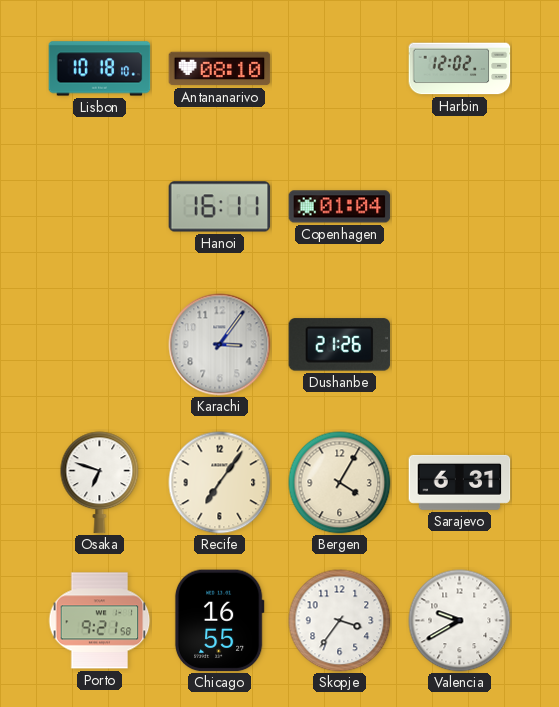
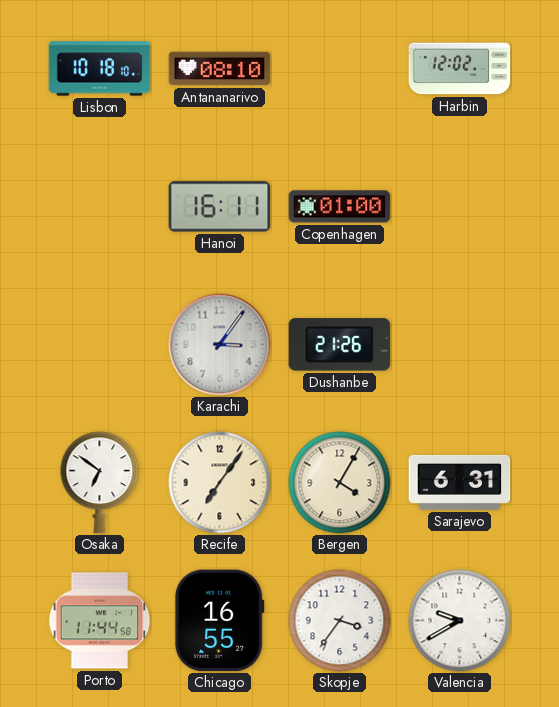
Copenhagen: 01:04 -> 01:00
Osaka: 6:48 -> 6:51
Porto: 9:21 -> 11:44
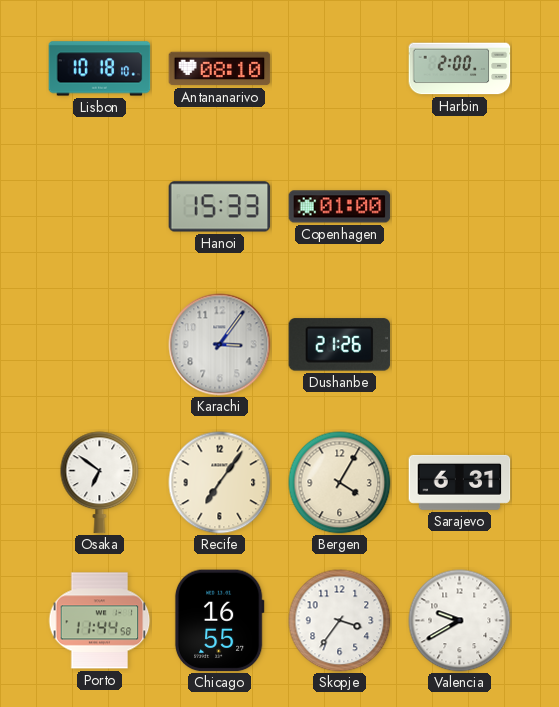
Harbin: 12:02 -> 2:00
Hanoi: 16:11 -> 15:33
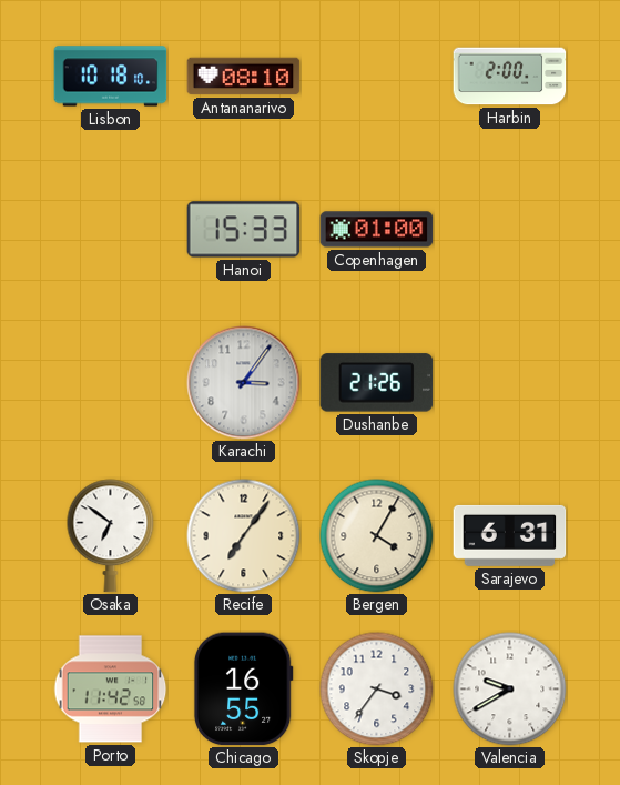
Porto: 11:44 -> 11:42
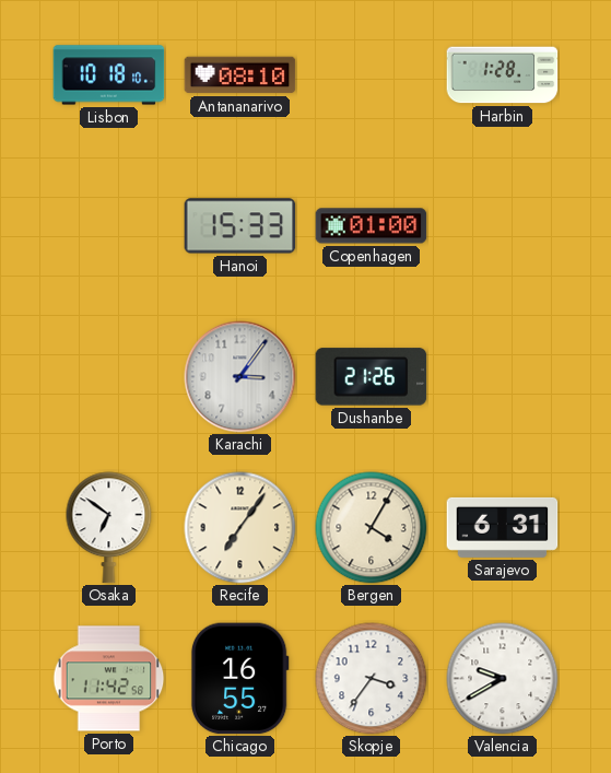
Harbin: 2:00 -> 1:28
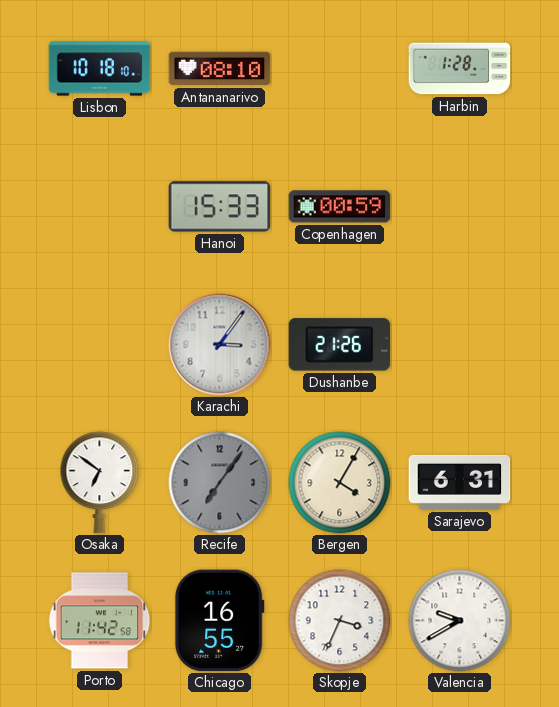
Copenhagen: 01:00 -> 00:59
Recife dial: cream -> grey
Skopje: 3:36 -> 3:34
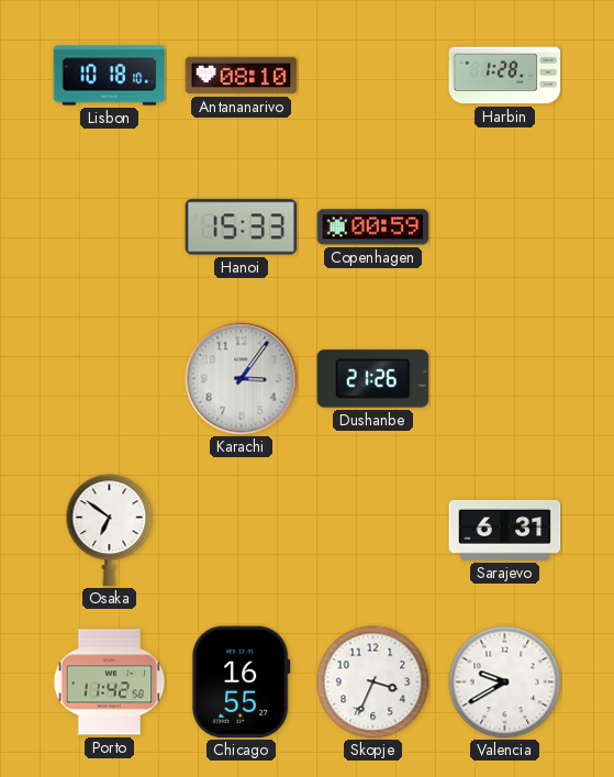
Recife: 7:06 -> none
Bergen: 4:05 -> none
